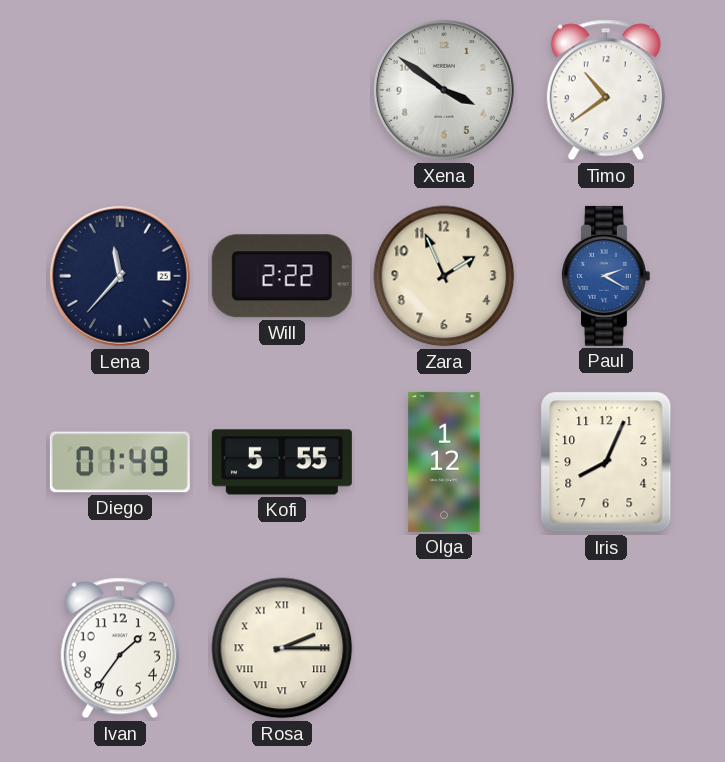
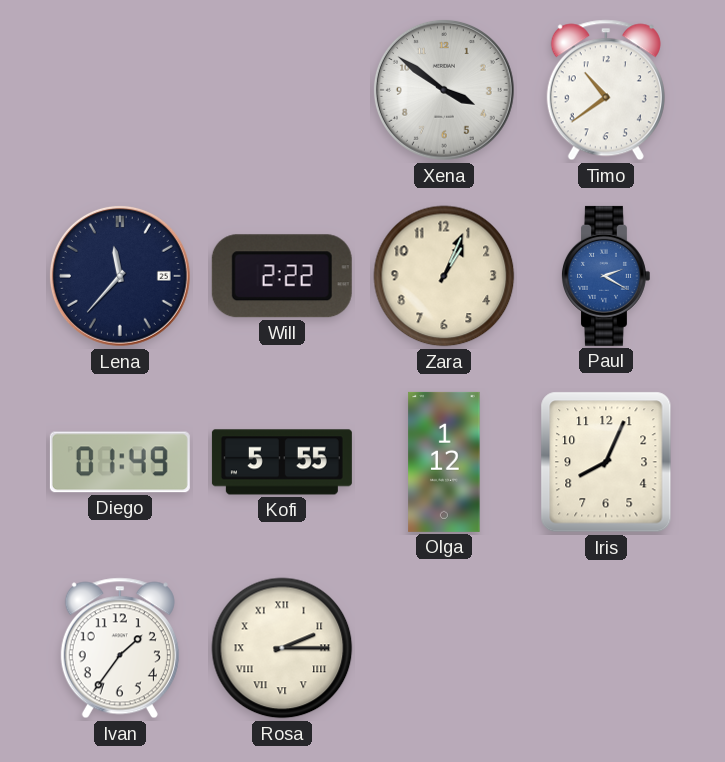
Zara: 1:56 -> 1:04
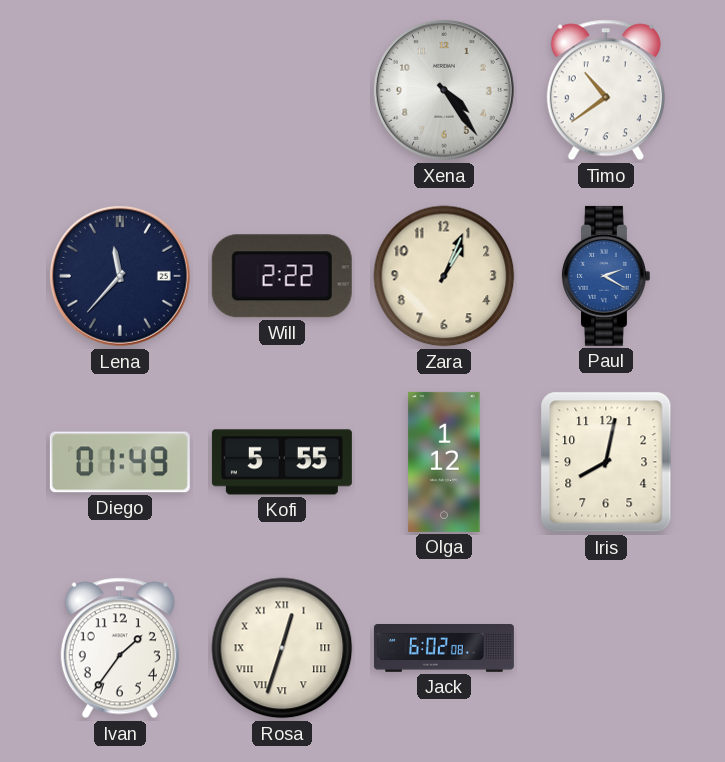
Xena: 3:51 -> 4:24
Iris: 8:04 -> 8:02
Rosa: 2:15 -> 12:33
Jack: none -> 6:02
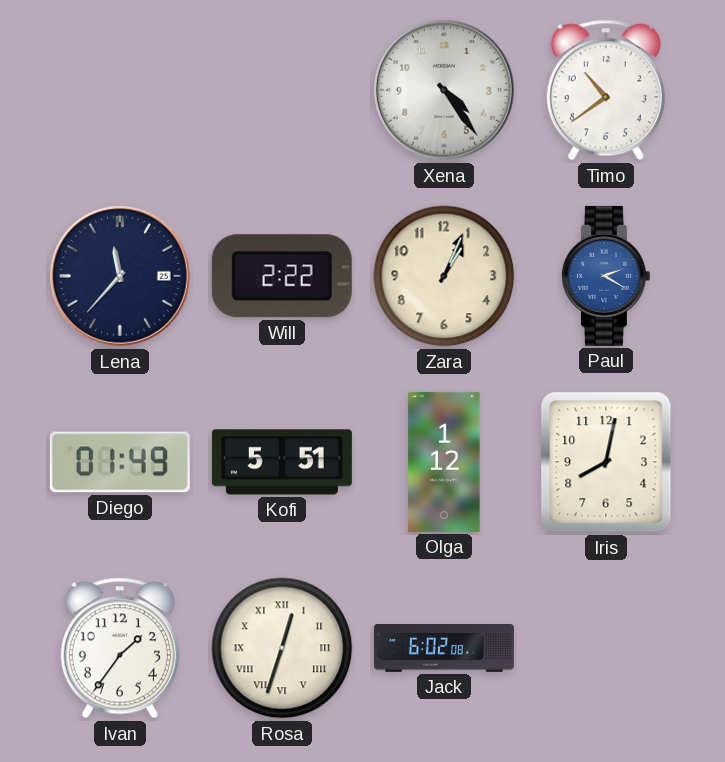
Kofi: 5:55 -> 5:51
